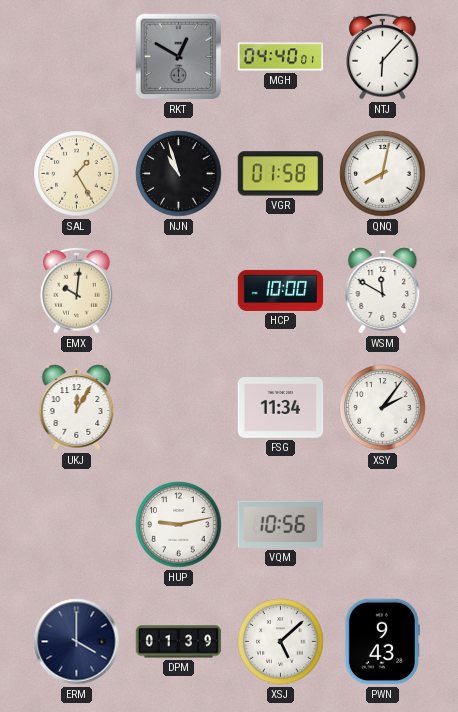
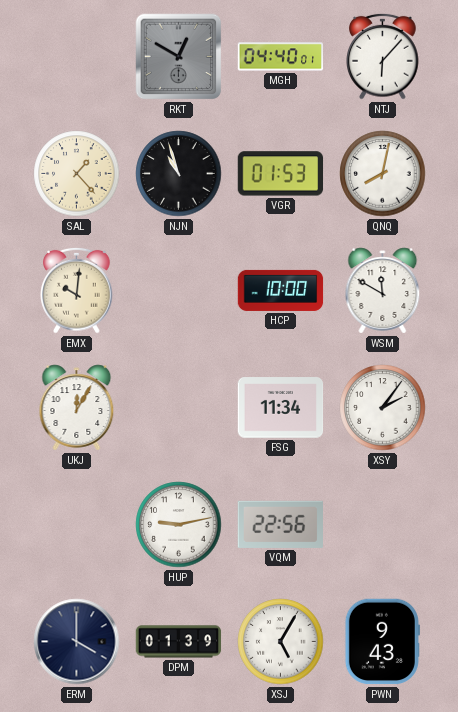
SAL: 1:25 -> 1:23
VGR: 01:58 -> 01:53
VQM: 10:56 -> 22:56
XSJ: 5:08 -> 5:05
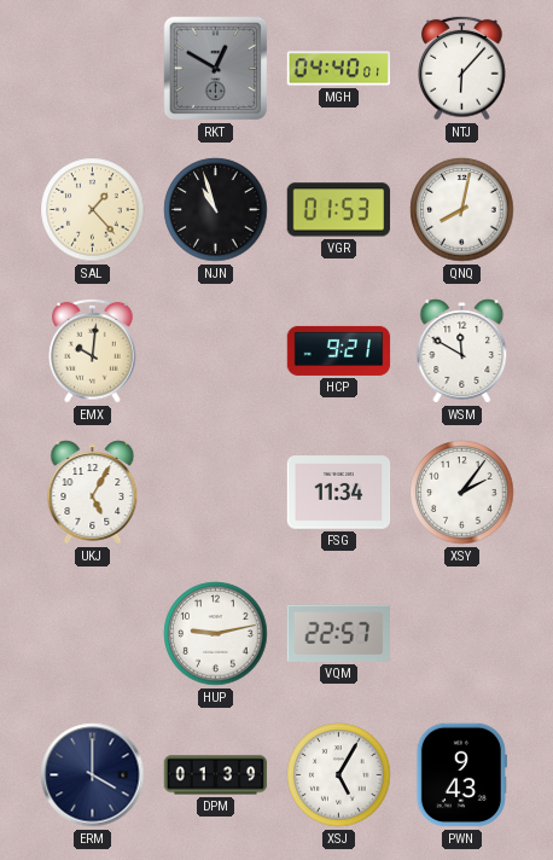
HCP: 10:00 -> 9:21
UKJ: 12:05 -> 5:05
VQM: 22:56 -> 22:57
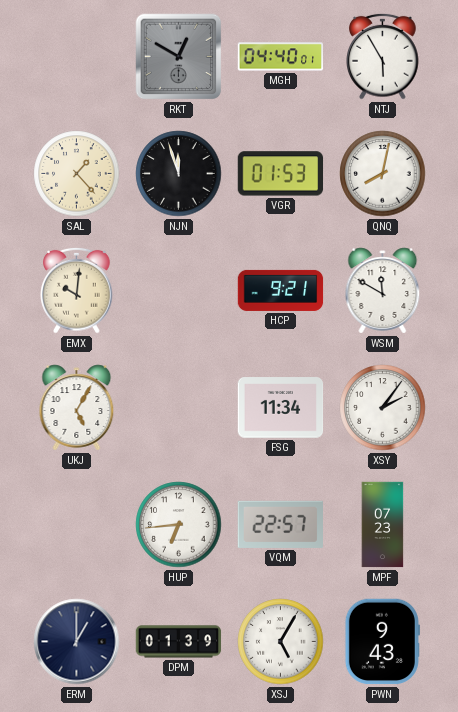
NTJ: 6:07 -> 5:55
NJN: 10:57 -> 11:57
HUP: 9:13 -> 6:44
MPF: none -> 07:23
ERM: 4:00 -> 1:00
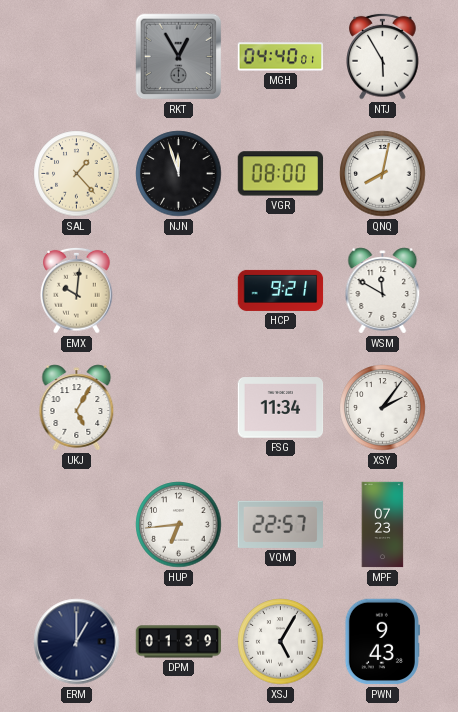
RKT: 12:50 -> 12:55
VGR: 01:53 -> 08:00
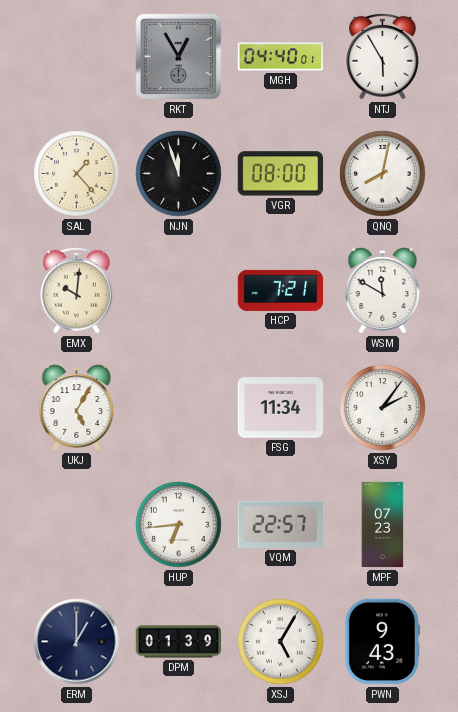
HCP: 9:21 -> 7:21
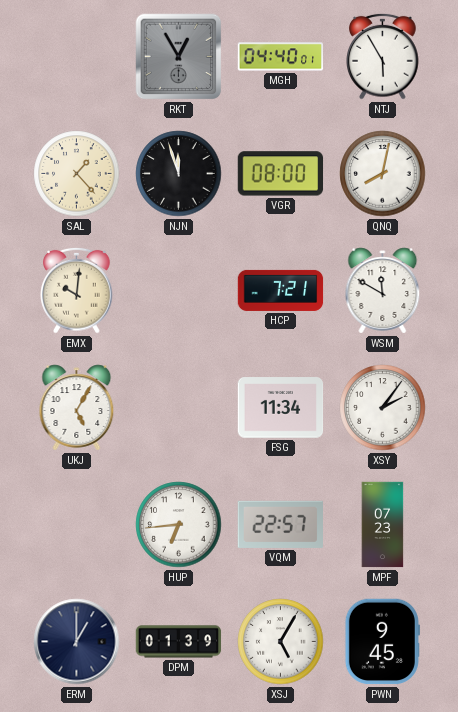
PWN: 9:43 -> 9:45
